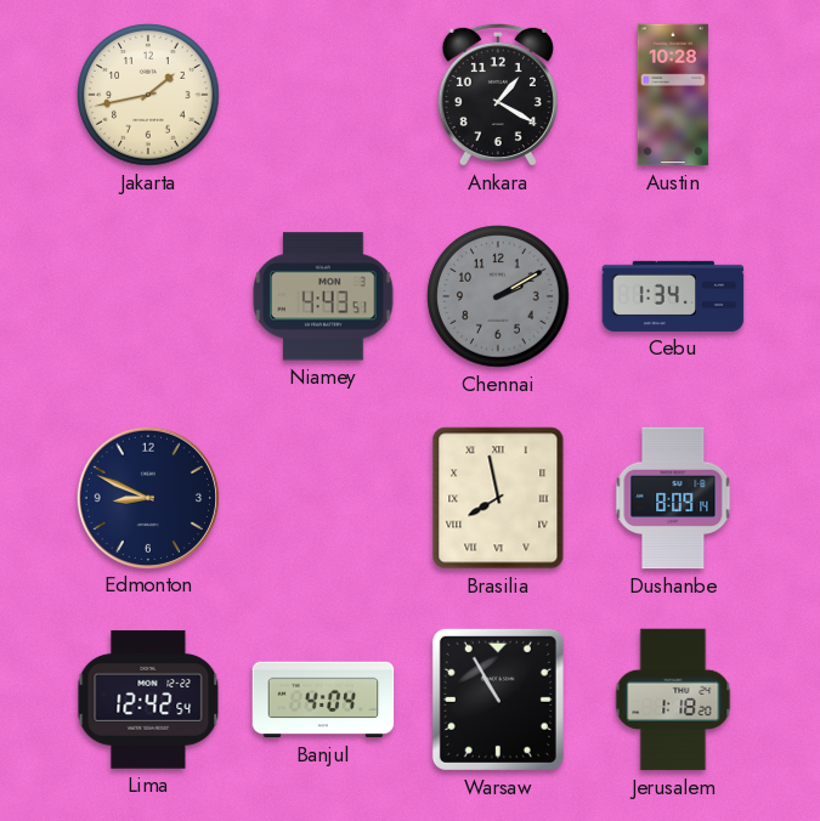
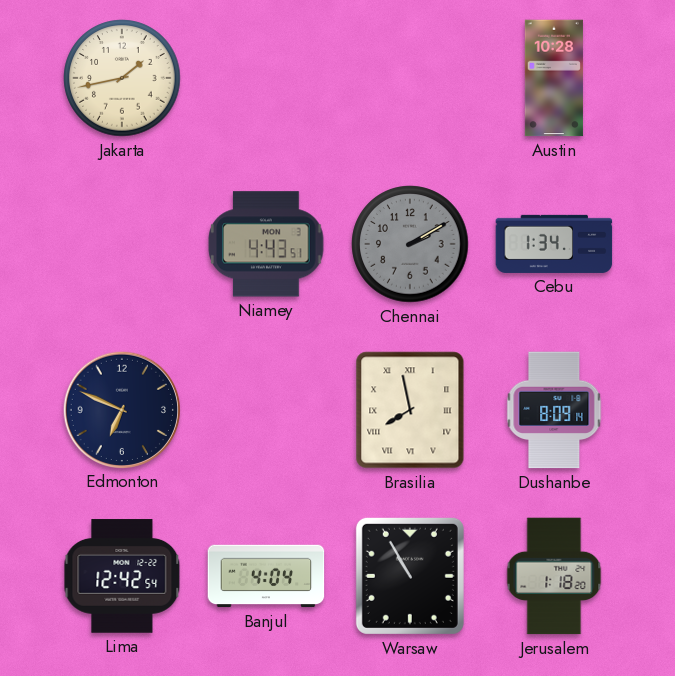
Ankara: 1:20 -> none
Edmonton: 8:49 -> 6:49
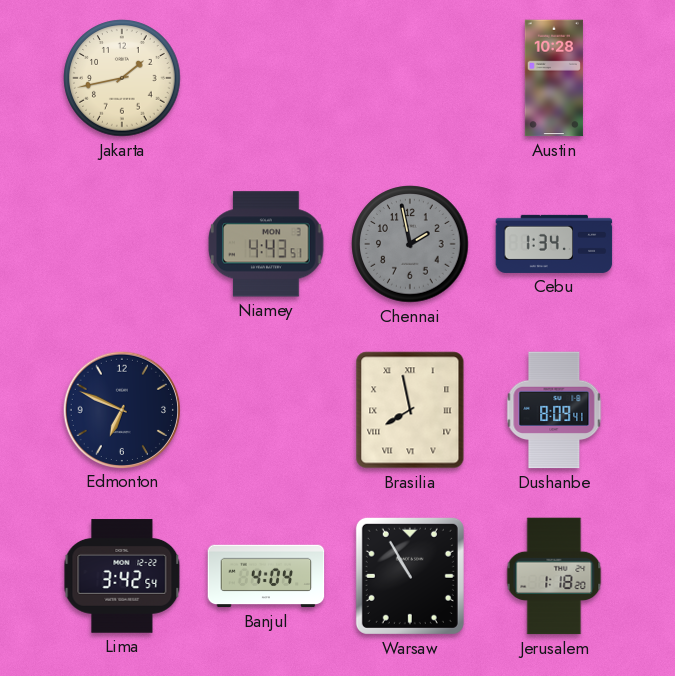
Chennai: 2:10 -> 1:58
Dushanbe: 8:09:14 -> 8:09:41
Lima: 12:42 -> 3:42
